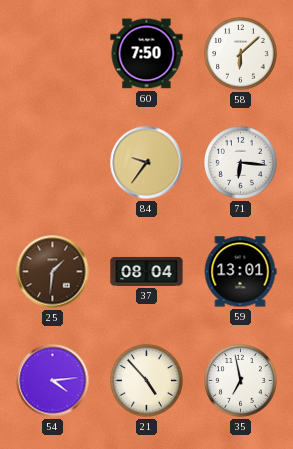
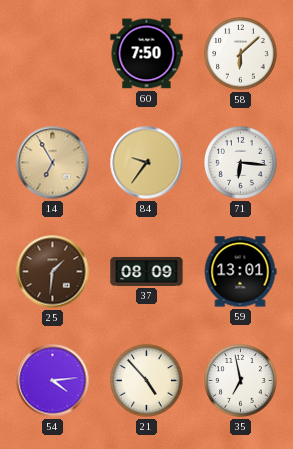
14: none -> 6:55
37: 08:04 -> 08:09
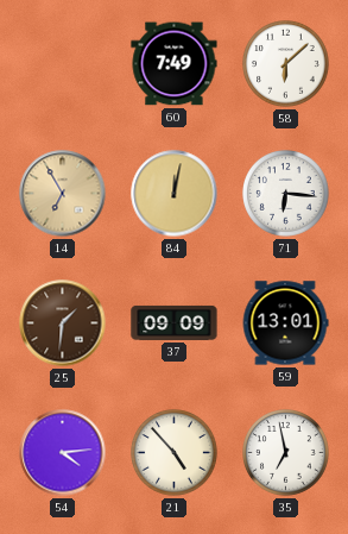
60: 7:50 -> 7:49
84: 9:36 -> 12:02
37: 08:09 -> 09:09
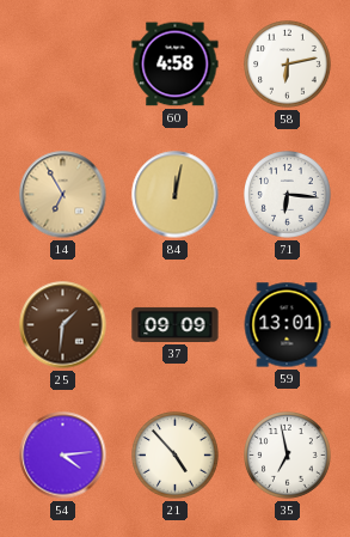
60: 7:49 -> 4:58
58: 6:08 -> 6:13
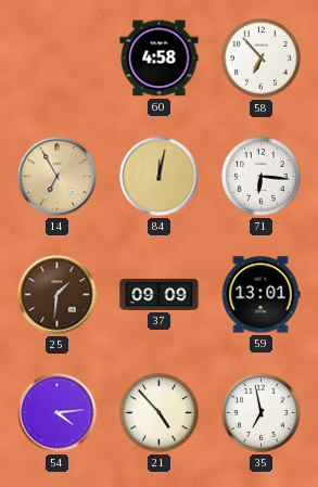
58: 6:13 -> 6:53
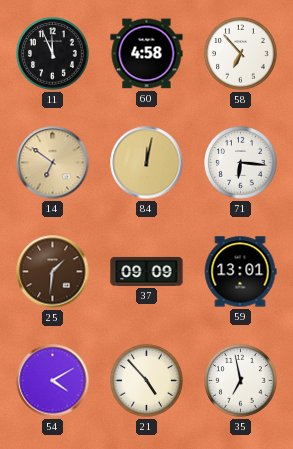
11: none -> 11:56
14: 6:55 -> 6:51
54: 4:14 -> 4:10
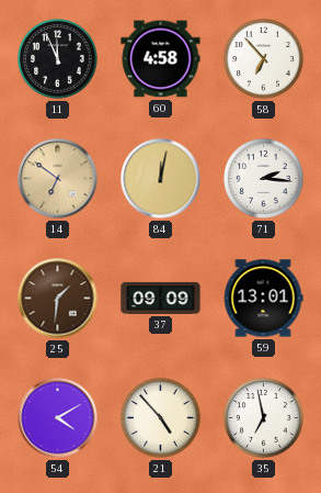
71: 6:16 -> 2:16
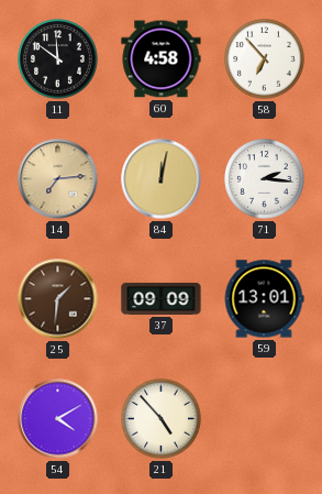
11: 11:56 -> 11:51
14: 6:51 -> 7:14
35: 6:58 -> none
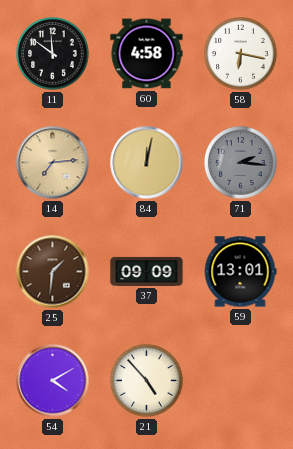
58: 6:53 -> 6:17
71 dial: white -> grey
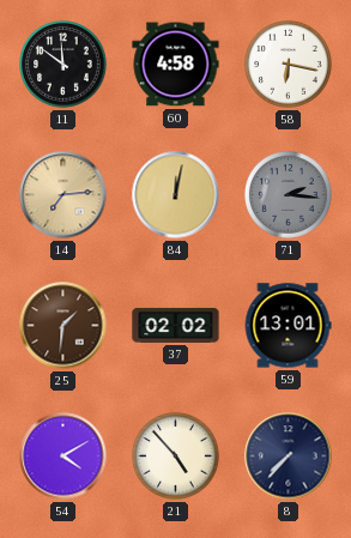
37: 09:09 -> 02:02
8: none -> 7:37
